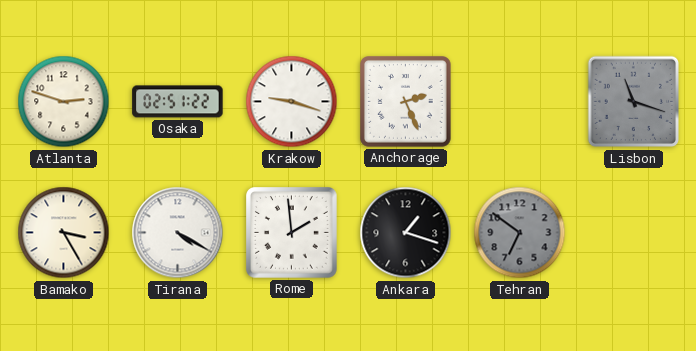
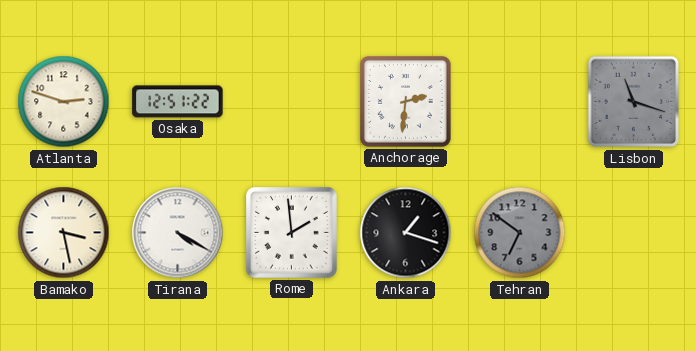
Osaka: 02:51 -> 12:51
Krakow: 9:18 -> none
Anchorage: 2:26 -> 2:31
Bamako: 3:25 -> 3:28
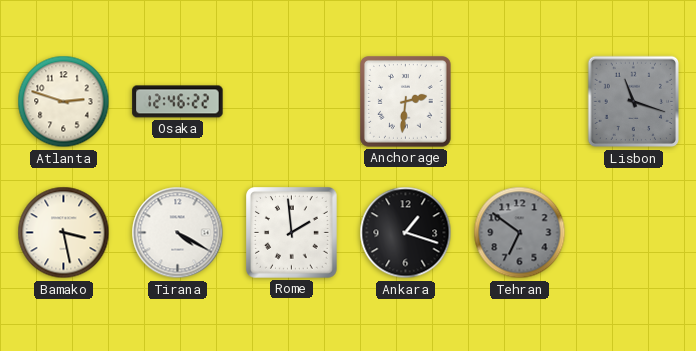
Osaka: 12:51 -> 12:46
